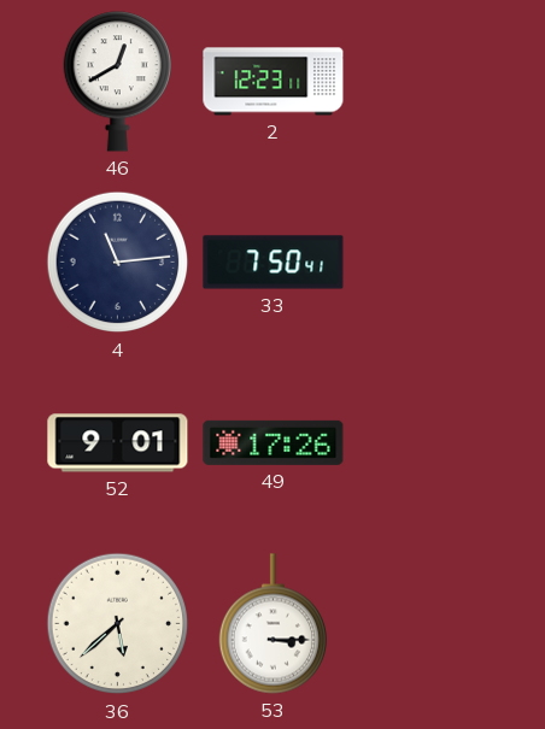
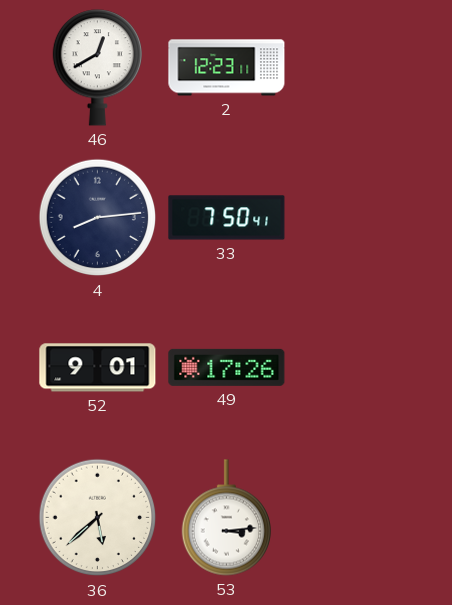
4: 11:14 -> 8:14
53: 3:15 -> 3:14
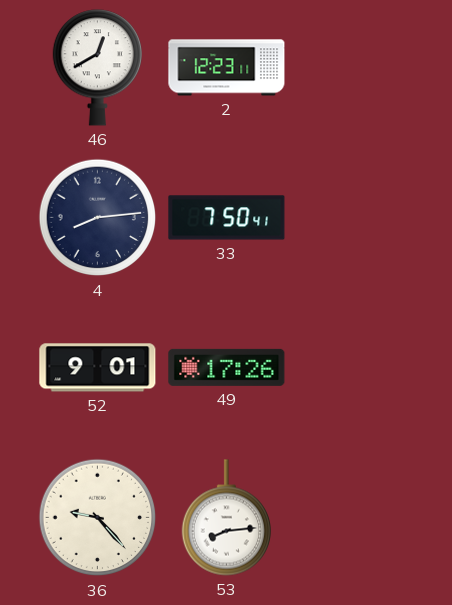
36: 5:38 -> 9:23
53: 3:14 -> 8:14
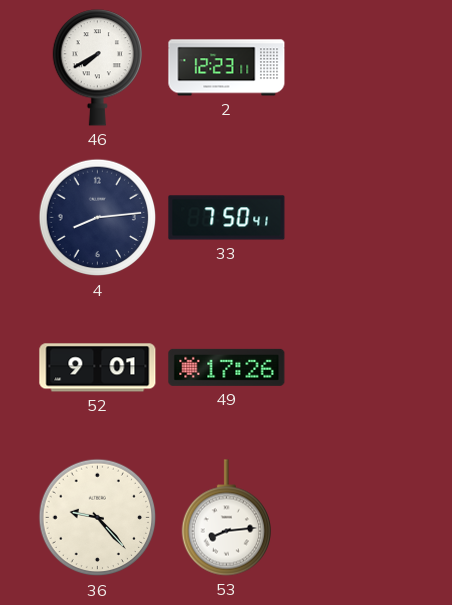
46: 12:40 -> 7:40
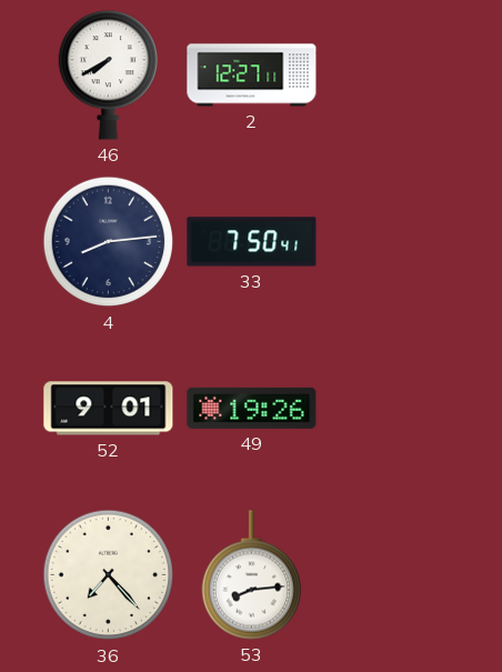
2: 12:23 -> 12:27
49: 17:26 -> 19:26
36: 9:23 -> 7:23
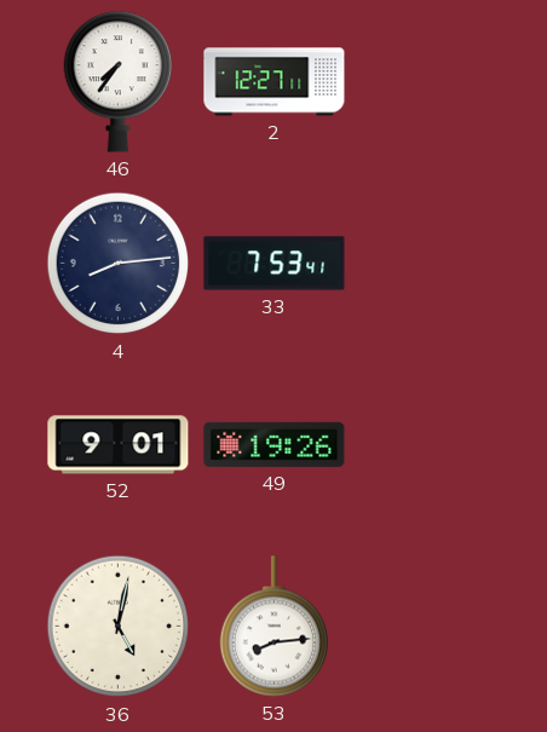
46: 7:40 -> 7:36
33: 7:50 -> 7:53
36: 7:23 -> 5:02
